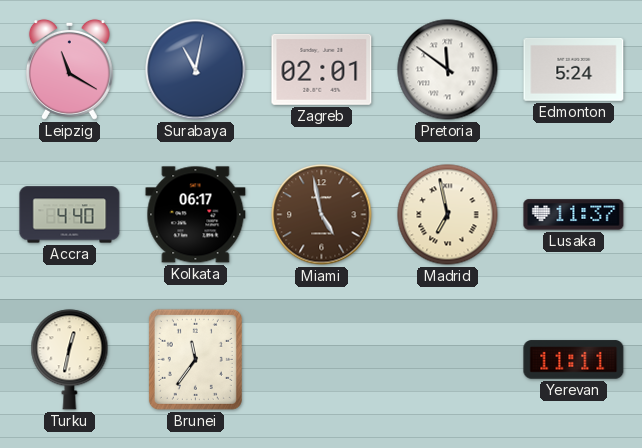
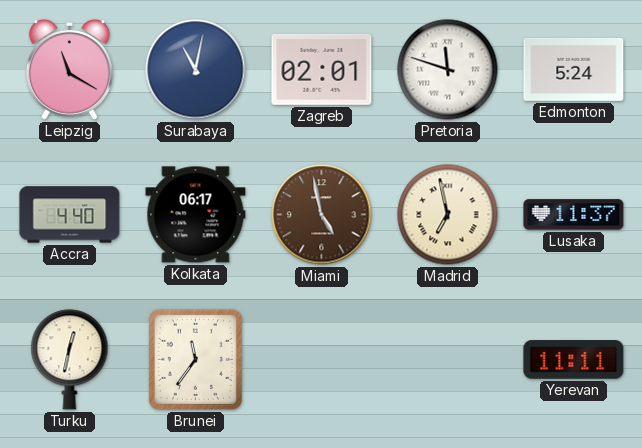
Pretoria: 11:51 -> 11:48
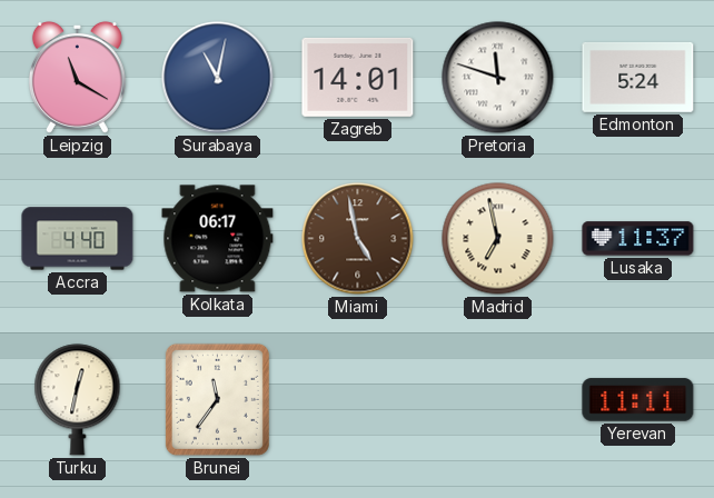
Zagreb: 02:01 -> 14:01
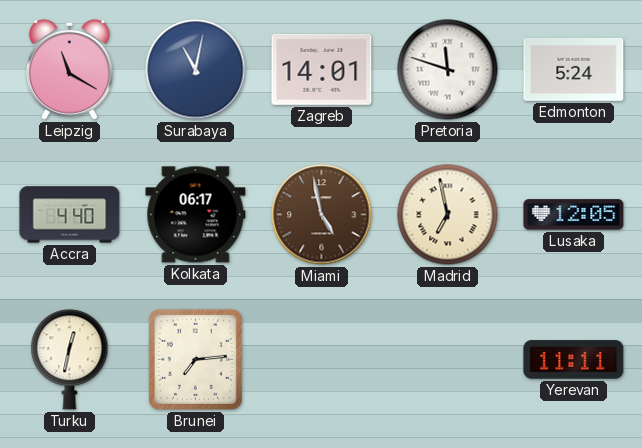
Lusaka: 11:37 -> 12:05
Brunei: 11:36 -> 7:14
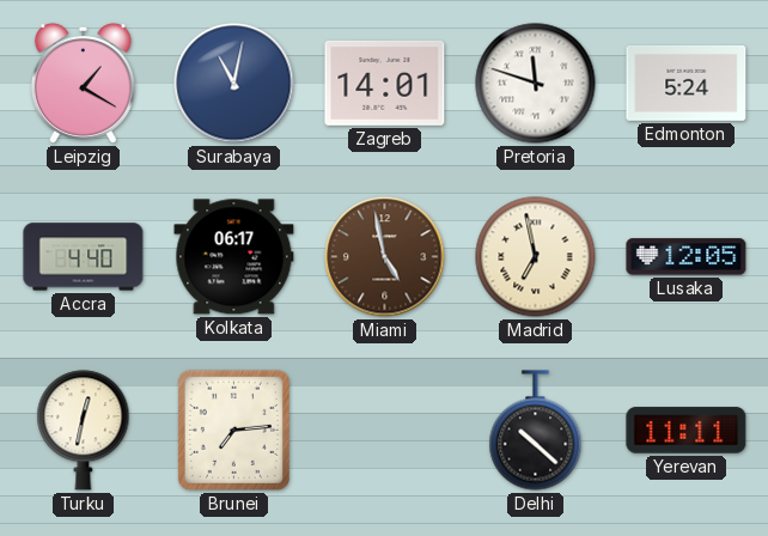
Leipzig: 11:20 -> 1:20
Delhi: none -> 10:22
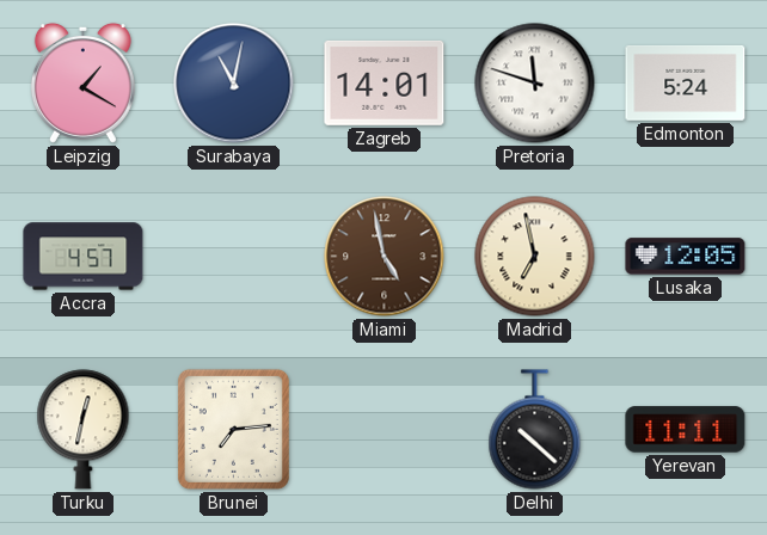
Accra: 4:40 -> 4:57
Kolkata: 06:17 -> none
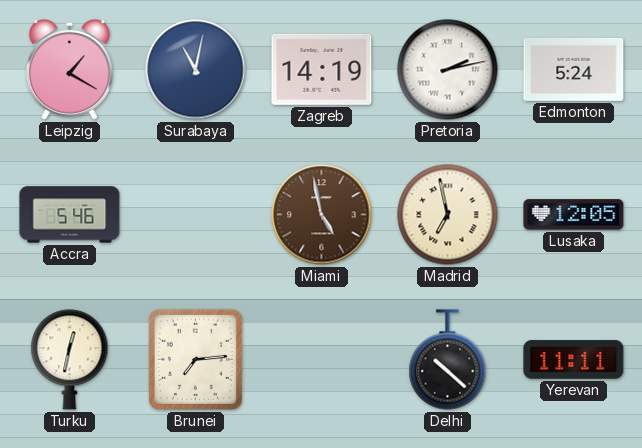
Zagreb: 14:01 -> 14:19
Pretoria: 11:48 -> 2:13
Accra: 4:57 -> 5:46
